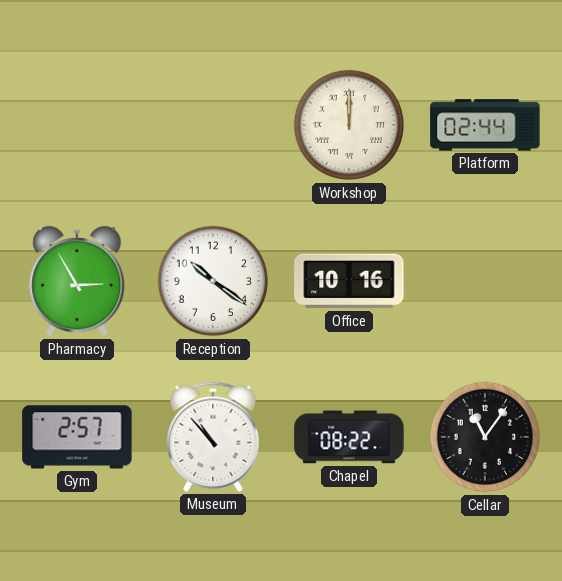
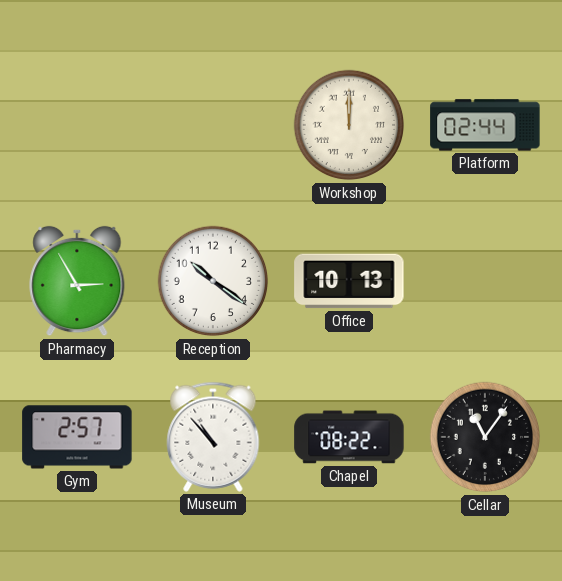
Office: 10:16 -> 10:13
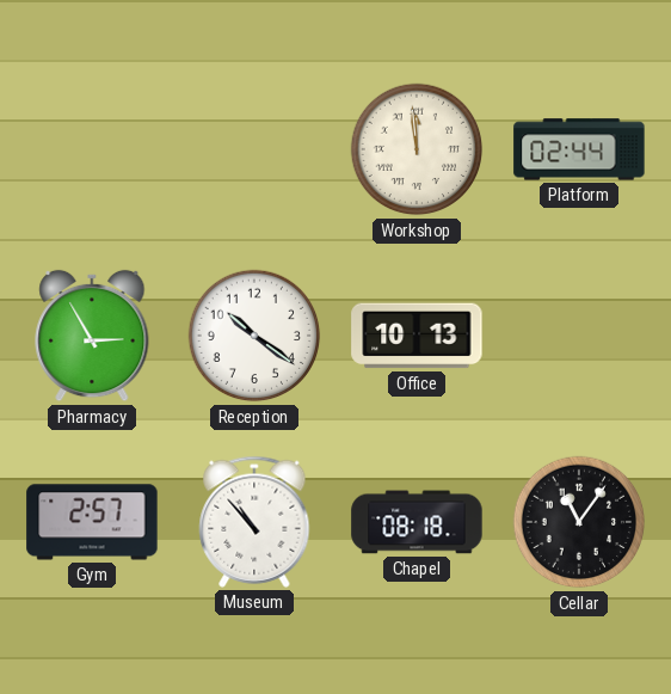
Workshop: 12:00 -> 11:59
Chapel: 08:22 -> 08:18
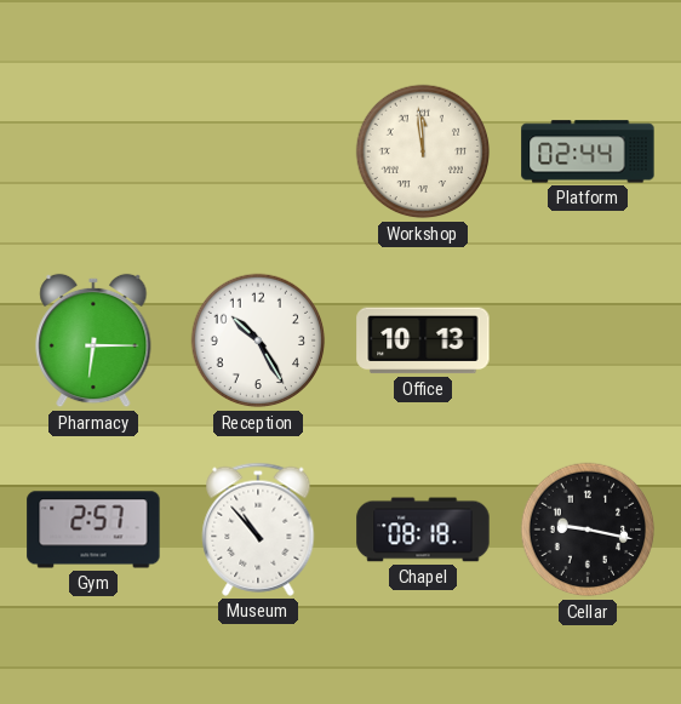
Pharmacy: 2:55 -> 6:15
Reception: 10:21 -> 10:25
Cellar: 11:06 -> 9:17
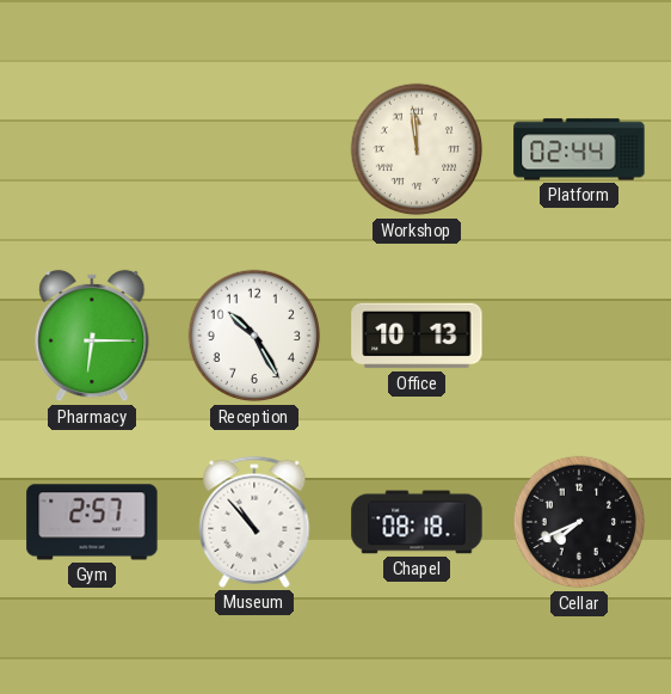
Cellar: 9:17 -> 7:41
